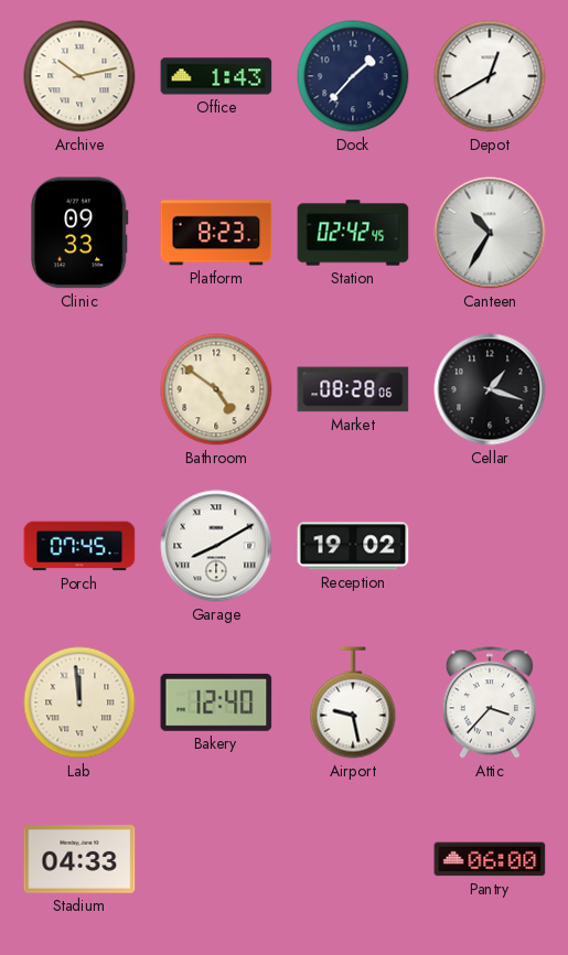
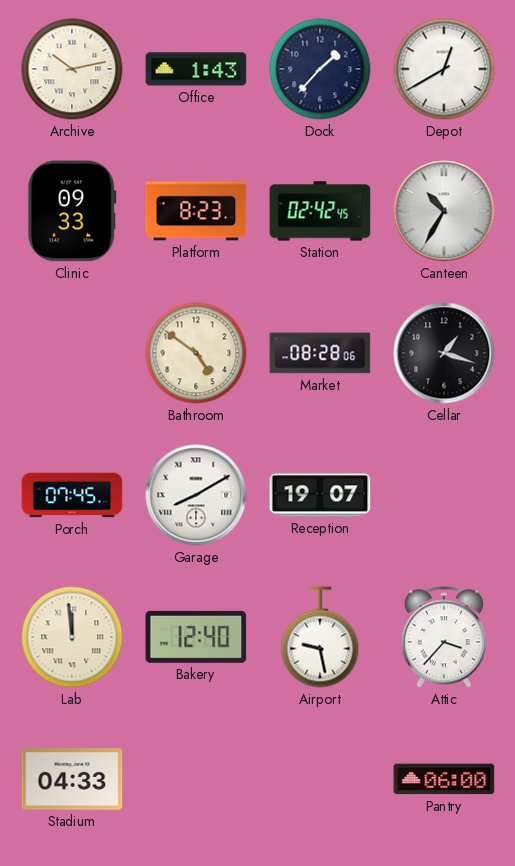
Reception: 19:02 -> 19:07
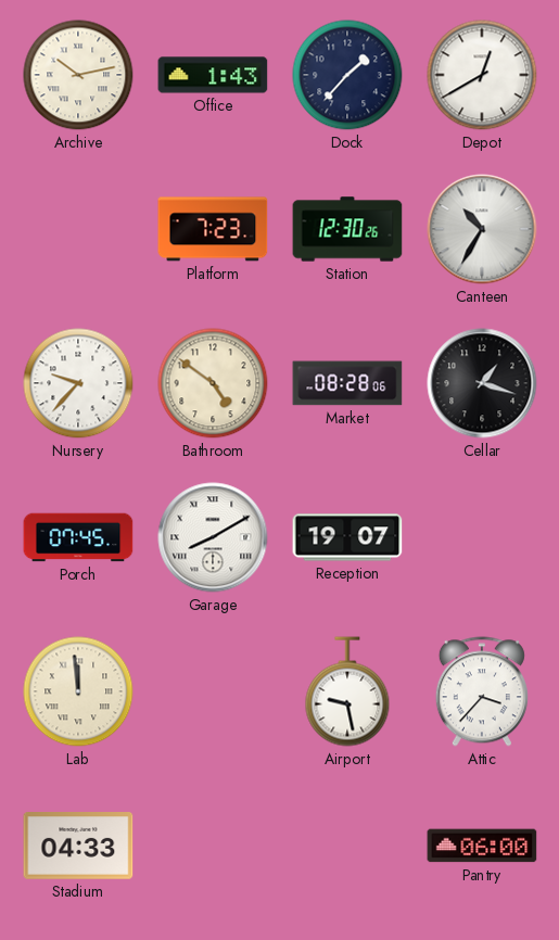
Clinic: 09:33 -> none
Platform: 8:23 -> 7:23
Station: 02:42 -> 12:30
Nursery: none -> 9:37
Bakery: 12:40 -> none
